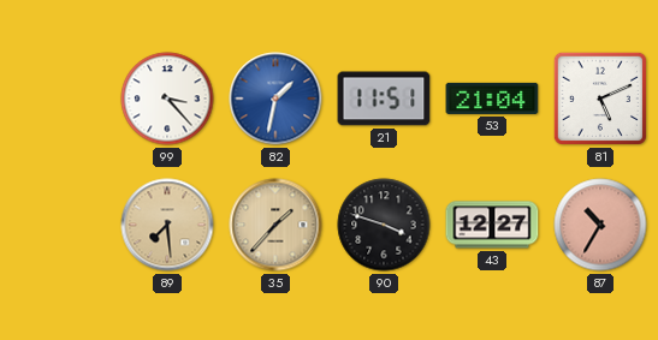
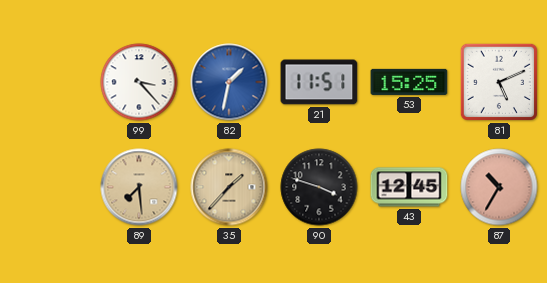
53: 21:04 -> 15:25
43: 12:27 -> 12:45
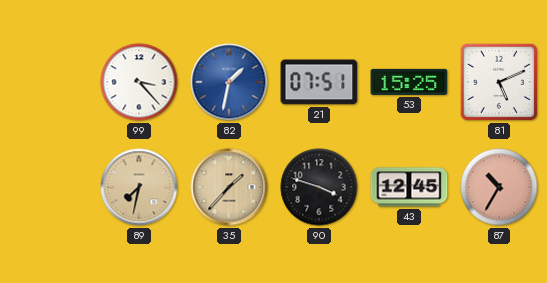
21: 11:51 -> 07:51
89: 7:29 -> 7:32
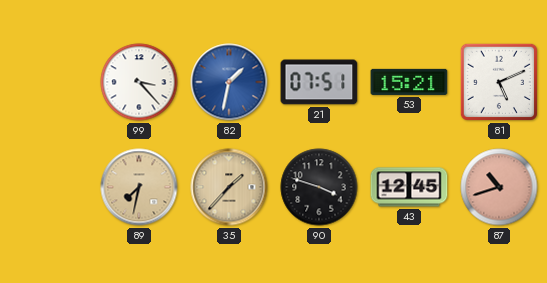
53: 15:25 -> 15:21
87: 10:35 -> 10:42
